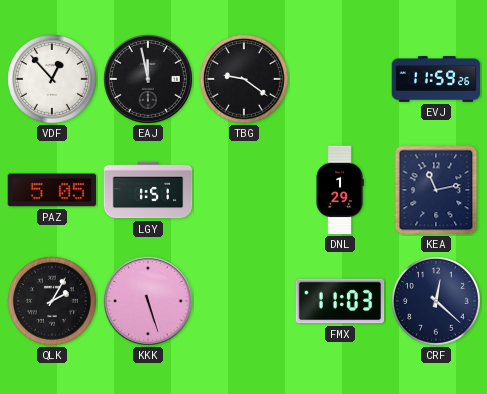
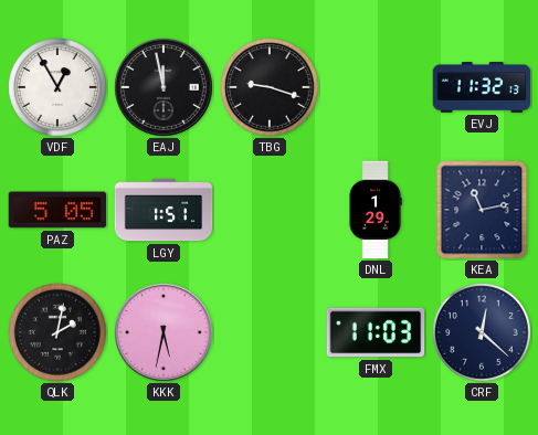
VDF: 12:53 -> 12:55
TBG: 9:21 -> 9:18
EVJ: 11:59 -> 11:32
QLK: 2:05 -> 2:02
KKK: 5:27 -> 5:32
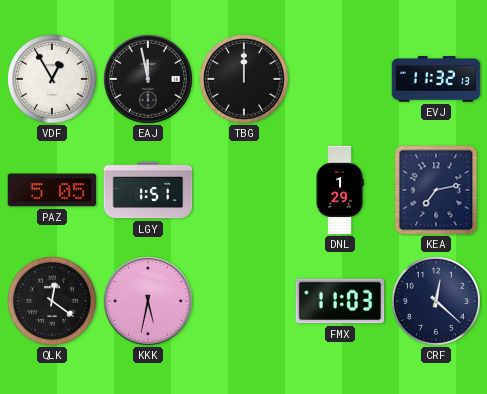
TBG: 9:18 -> 12:00
KEA: 11:13 -> 7:13
QLK: 2:02 -> 12:21
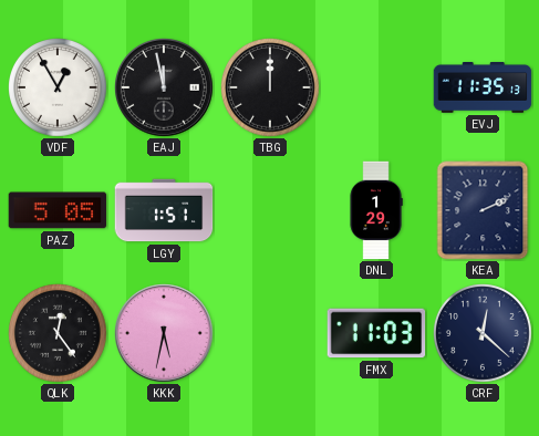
EVJ: 11:32 -> 11:35
KEA: 7:13 -> 2:11
QLK: 12:21 -> 12:24
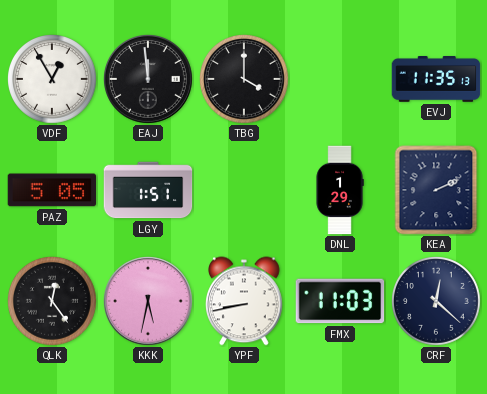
EAJ: 11:58 -> 11:59
TBG: 12:00 -> 4:00
YPF: none -> 8:43
